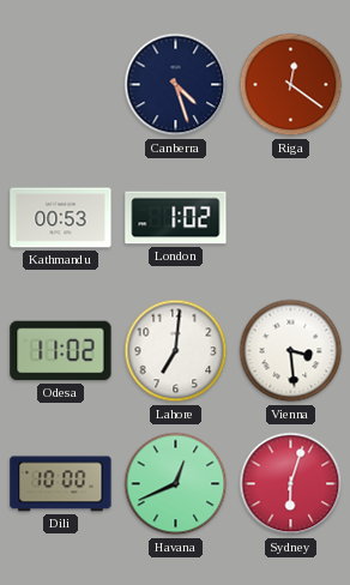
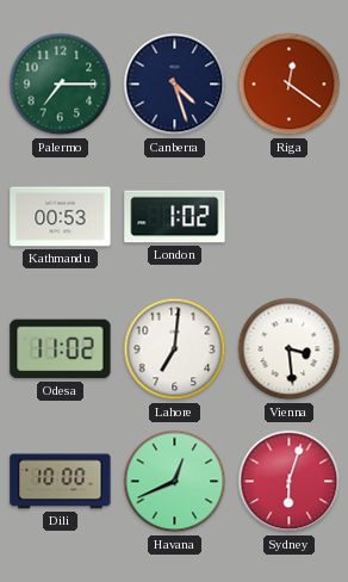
Palermo: none -> 7:15
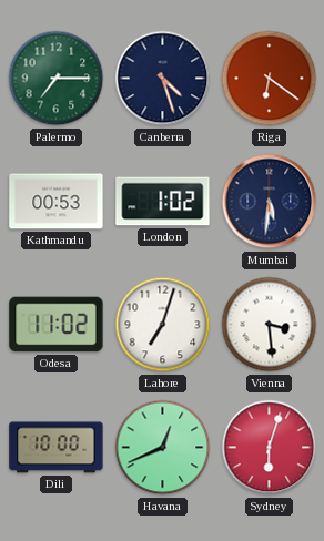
Riga: 12:21 -> 6:21
Mumbai: none -> 5:31
Lahore: 7:01 -> 7:03
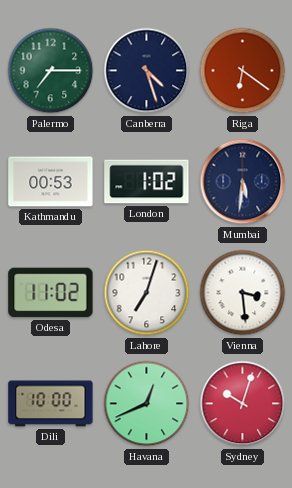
Sydney: 6:03 -> 10:03
